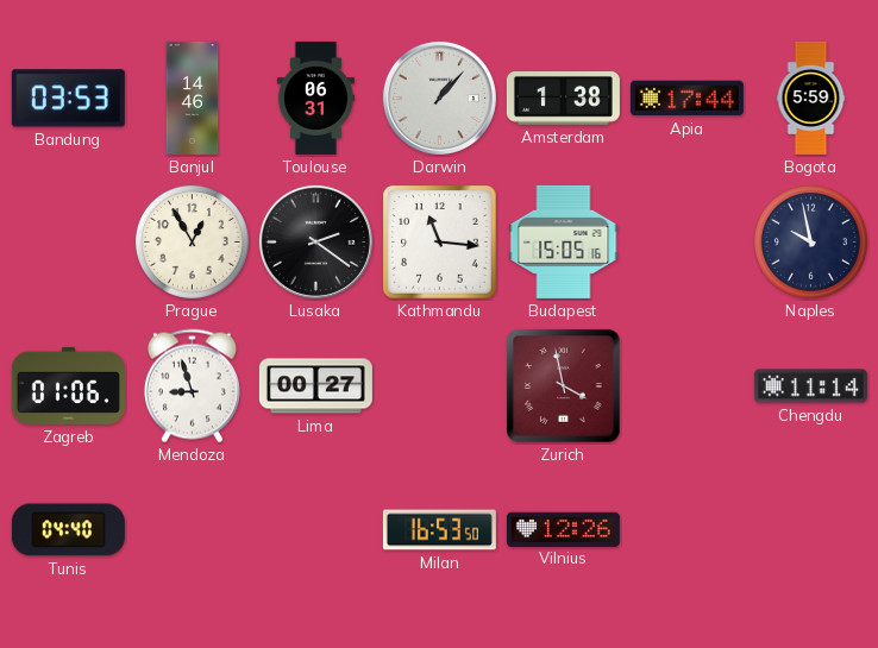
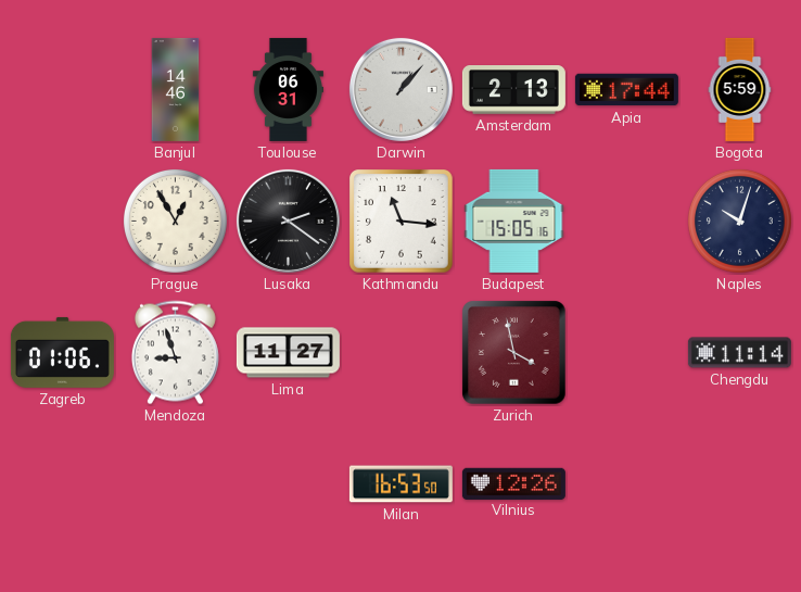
Bandung: 03:53 -> none
Amsterdam: 1:38 -> 2:13
Naples: 9:58 -> 10:03
Lima: 00:27 -> 11:27
Tunis: 04:40 -> none
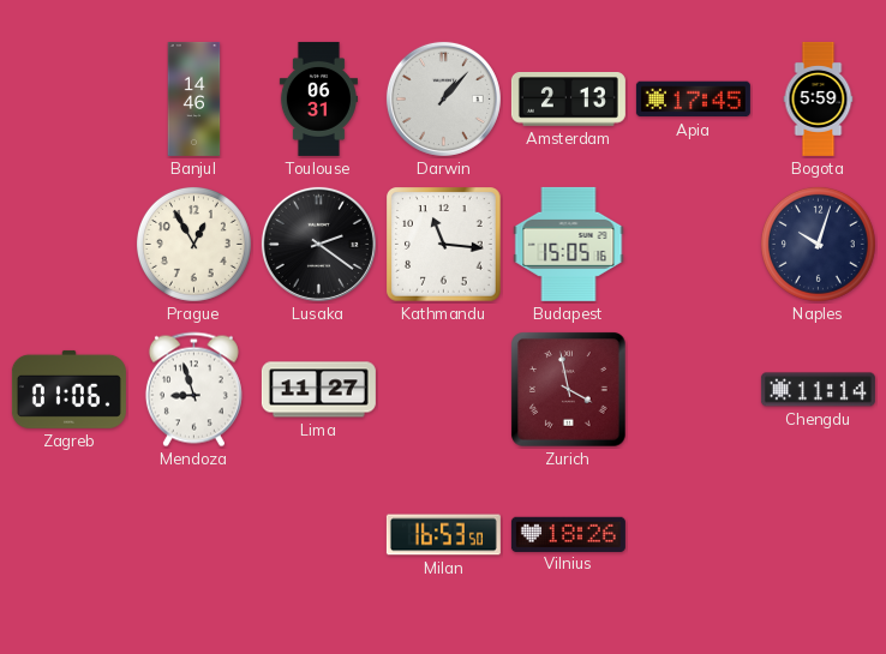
Apia: 17:44 -> 17:45
Vilnius: 12:26 -> 18:26
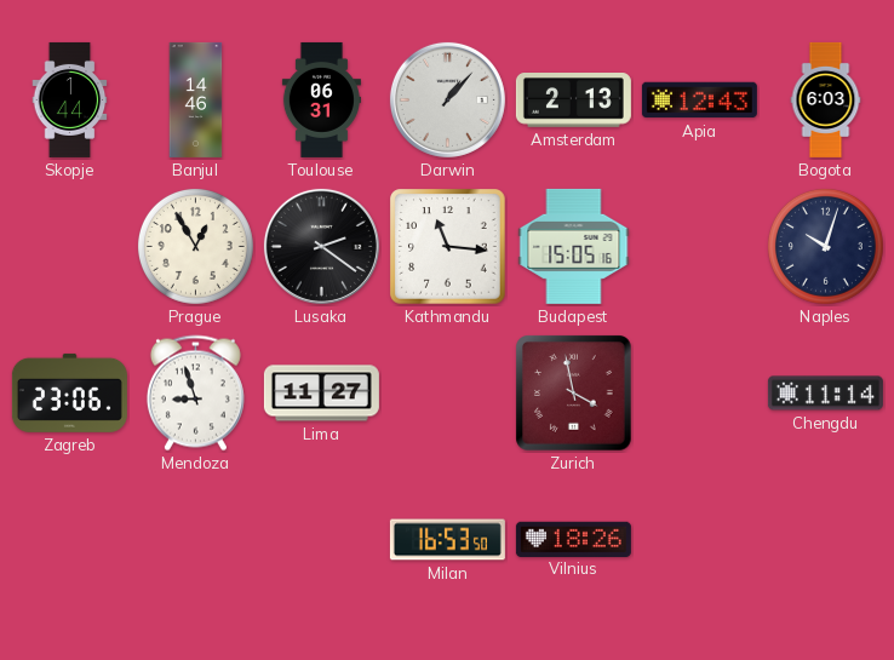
Skopje: none -> 1:44
Apia: 17:45 -> 12:43
Bogota: 5:59 -> 6:03
Zagreb: 01:06 -> 23:06
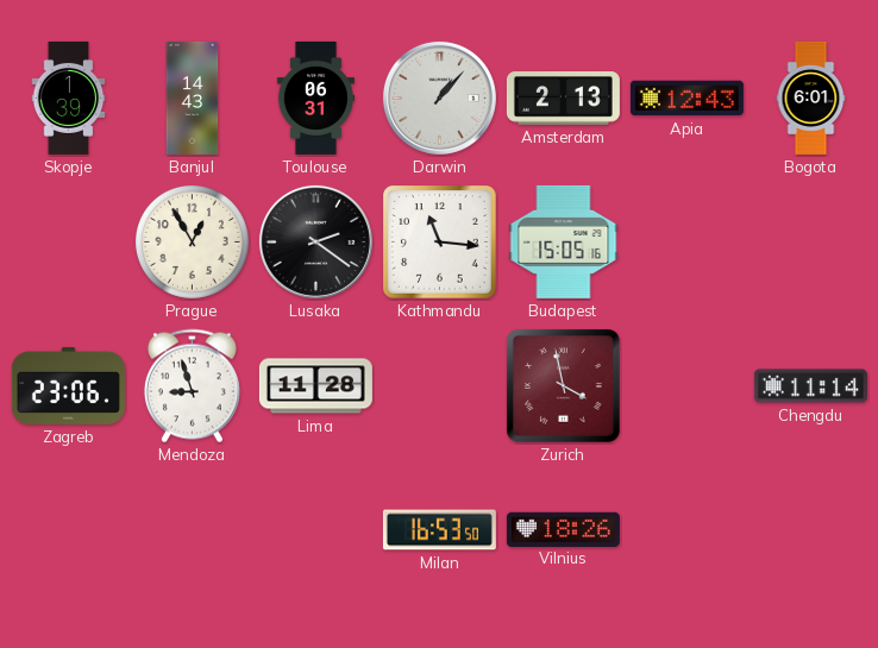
Skopje: 1:44 -> 1:39
Banjul: 14:46 -> 14:43
Bogota: 6:03 -> 6:01
Naples: 10:03 -> none
Lima: 11:27 -> 11:28
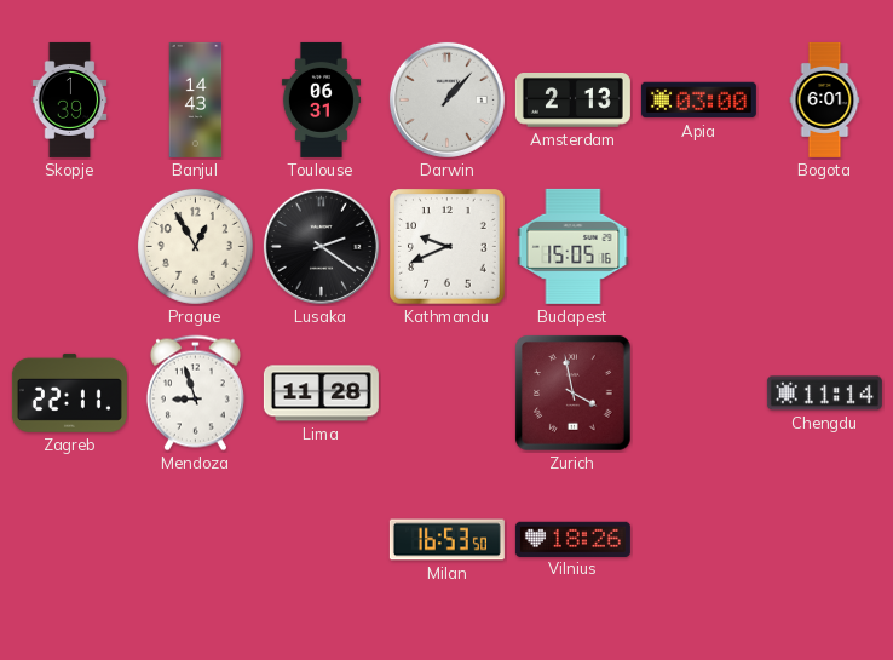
Apia: 12:43 -> 03:00
Kathmandu: 11:16 -> 9:41
Zagreb: 23:06 -> 22:11
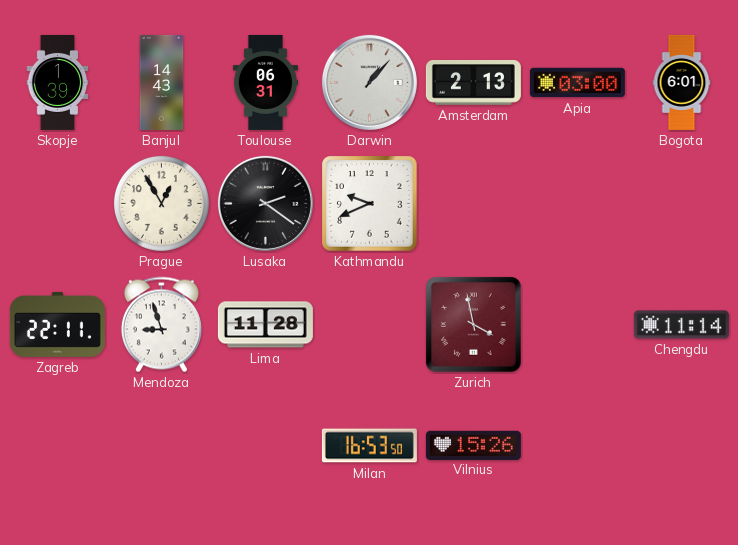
Budapest: 15:05 -> none
Vilnius: 18:26 -> 15:26
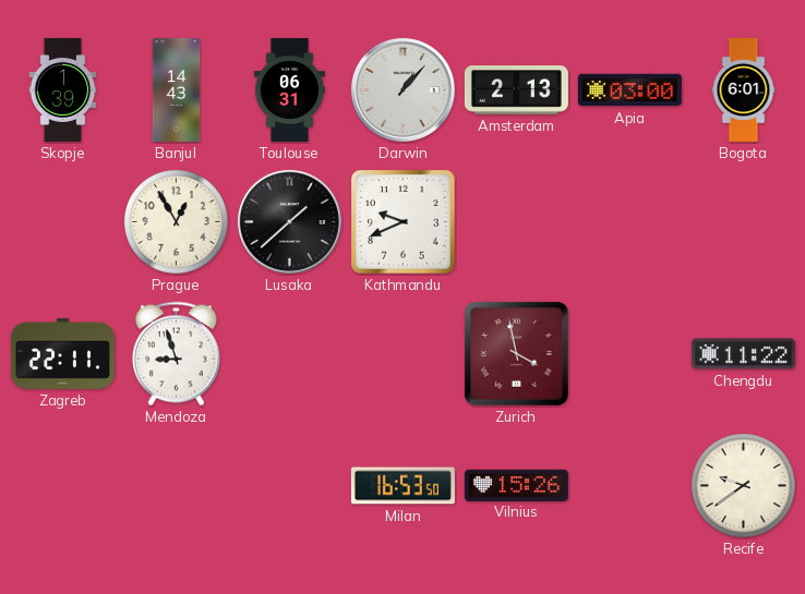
Lusaka: 2:21 -> 1:38
Lima: 11:28 -> none
Chengdu: 11:14 -> 11:22
Recife: none -> 9:39
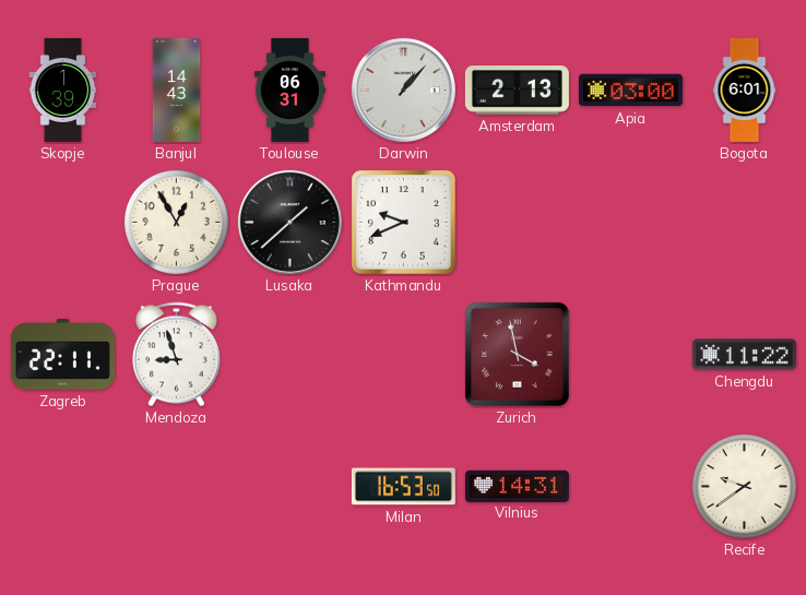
Vilnius: 15:26 -> 14:31
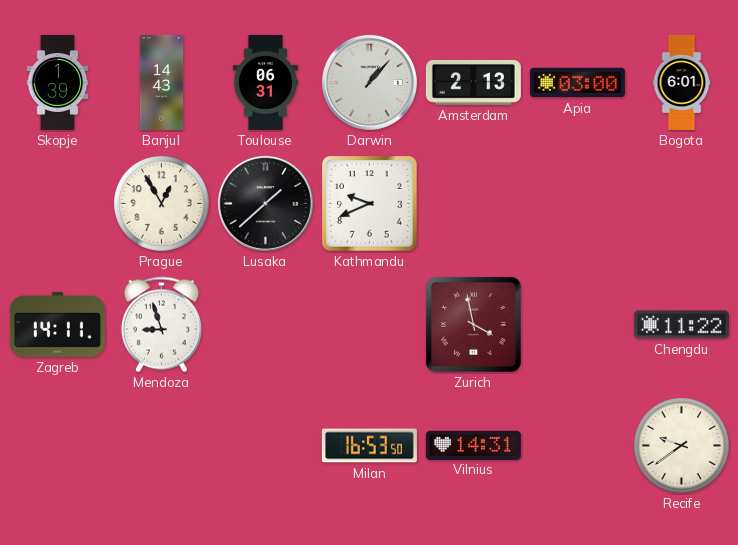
Zagreb: 22:11 -> 14:11
